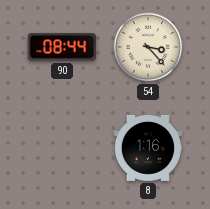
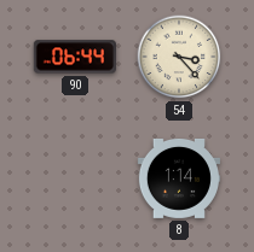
90: 08:44 -> 06:44
8: 1:16 -> 1:14
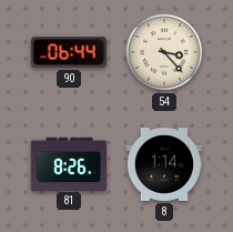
81: none -> 8:26
